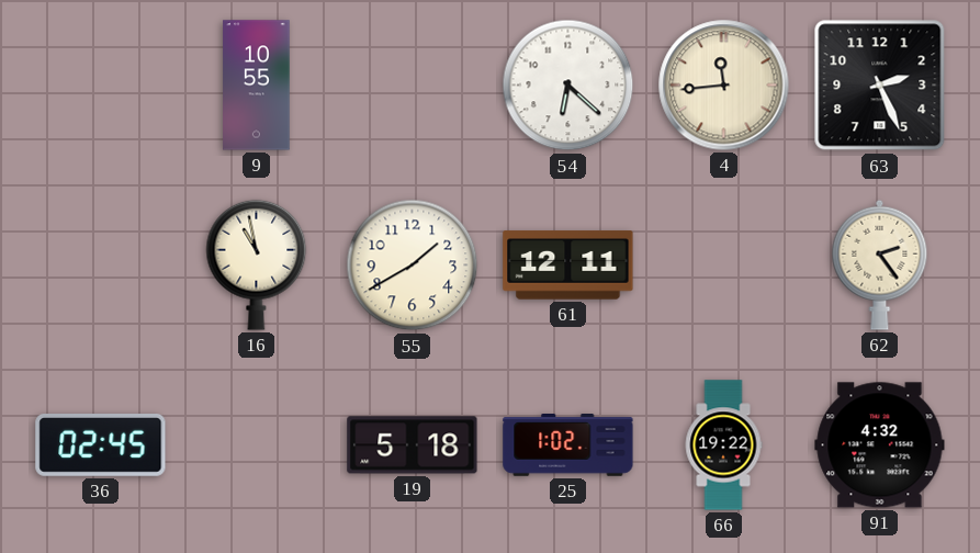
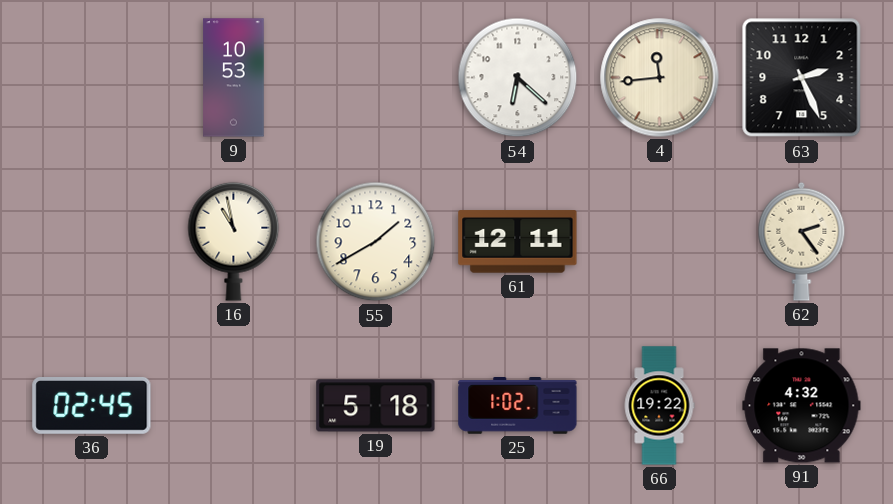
9: 10:55 -> 10:53
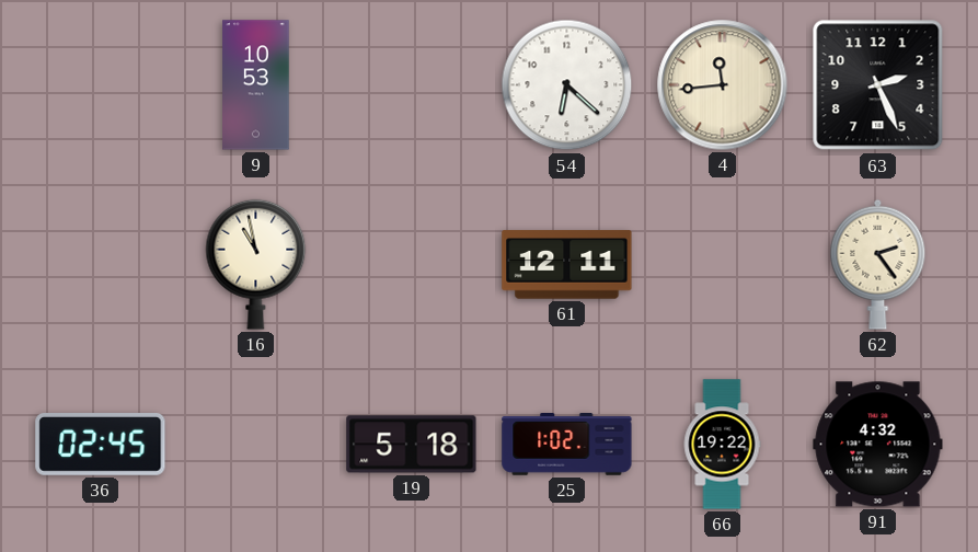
55: 1:40 -> none
